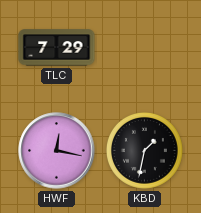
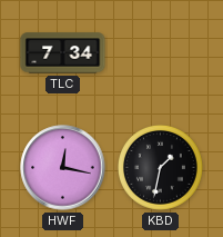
TLC: 7:29 -> 7:34
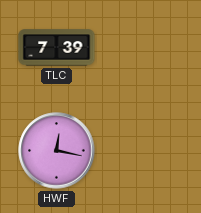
TLC: 7:34 -> 7:39
KBD: 1:32 -> none
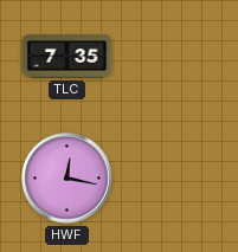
TLC: 7:39 -> 7:35
